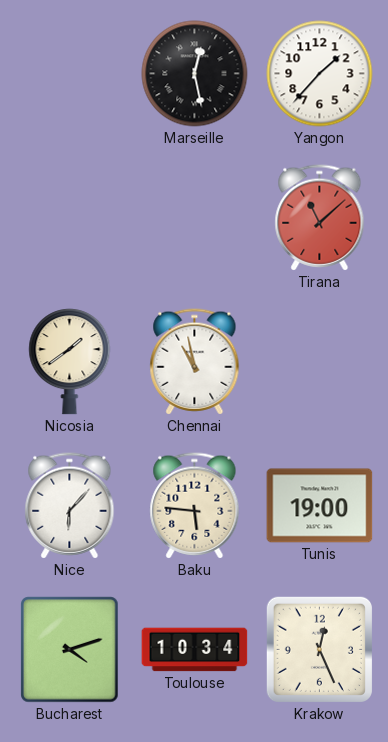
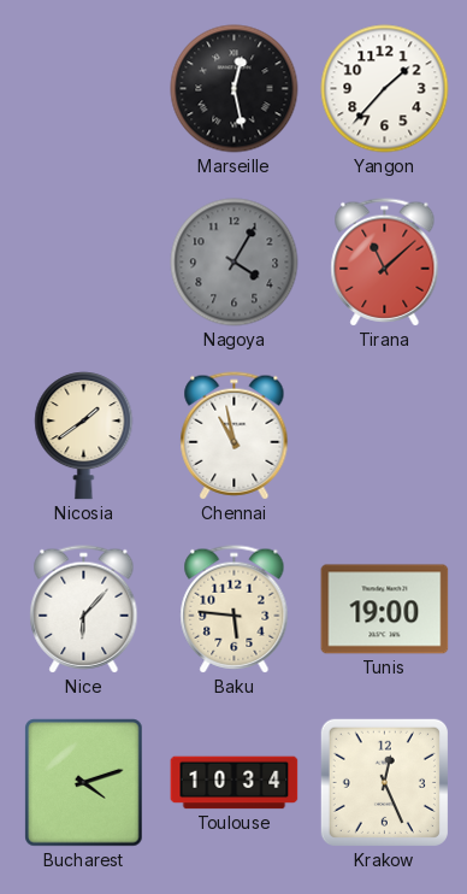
Nagoya: none -> 4:05
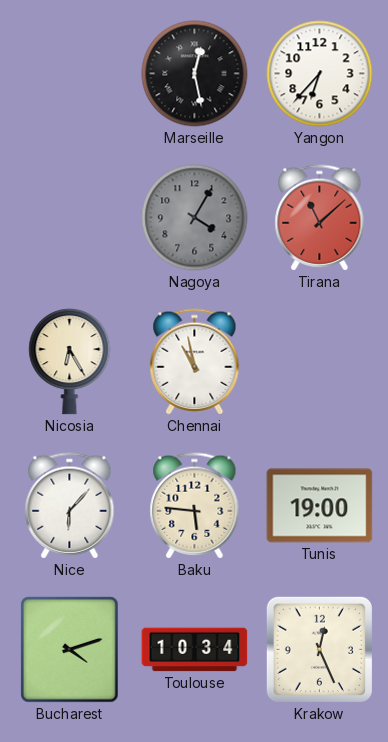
Yangon: 1:37 -> 6:37
Nicosia: 1:39 -> 6:25
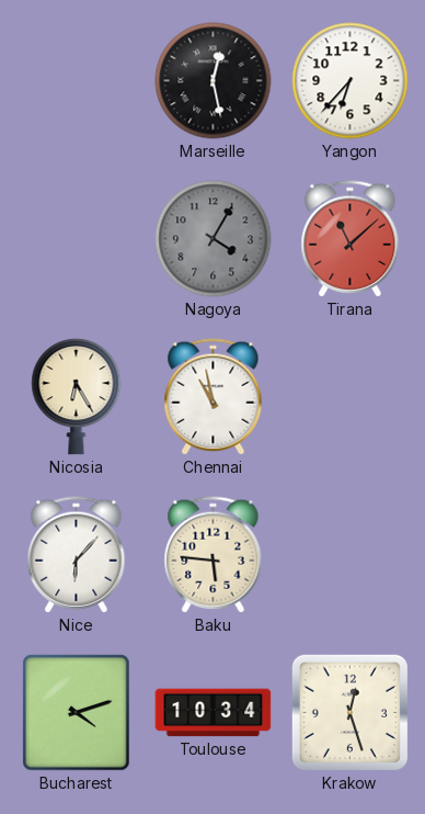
Tunis: 19:00 -> none
Krakow: 12:26 -> 12:27
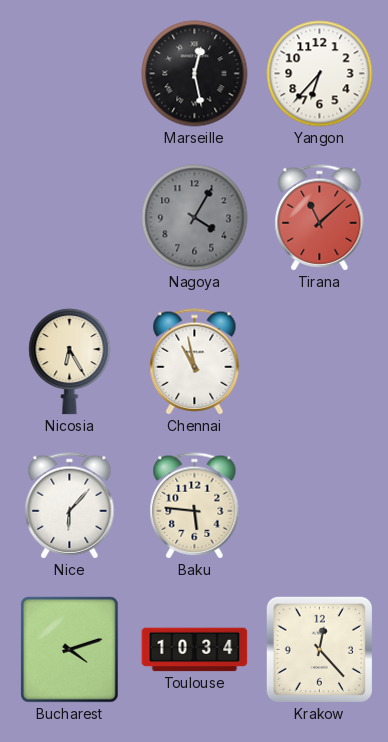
Krakow: 12:27 -> 12:23
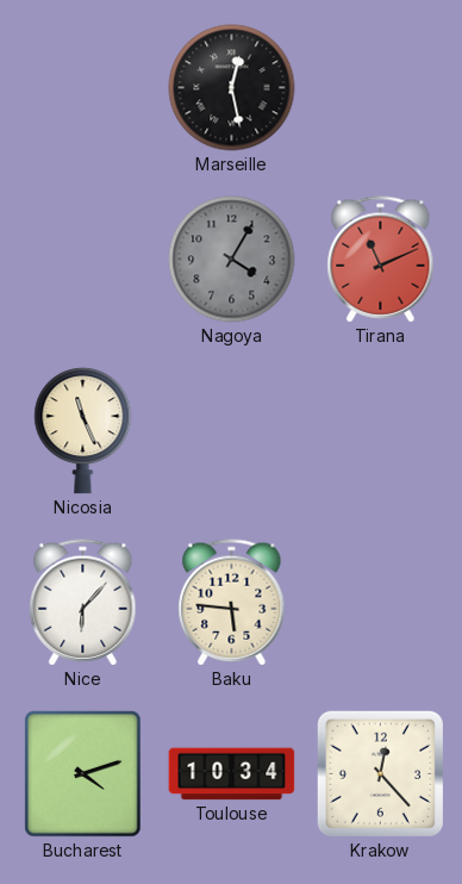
Yangon: 6:37 -> none
Tirana: 11:08 -> 11:11
Nicosia: 6:25 -> 11:26
Chennai: 10:58 -> none
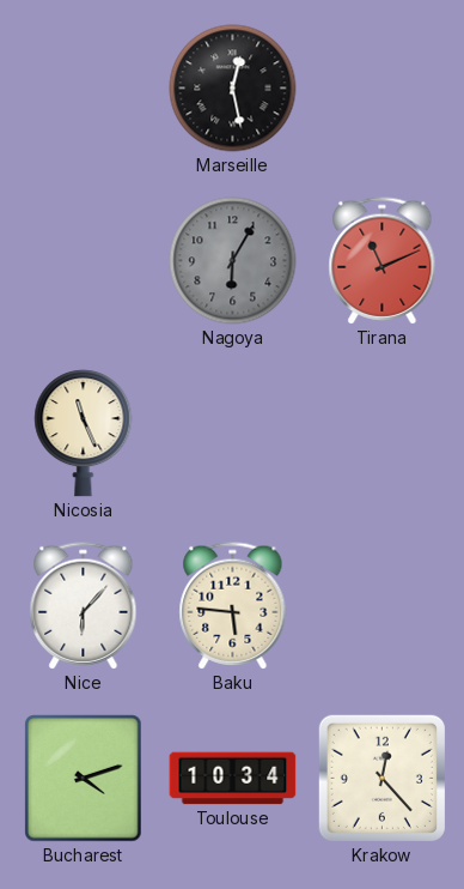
Nagoya: 4:05 -> 6:05
